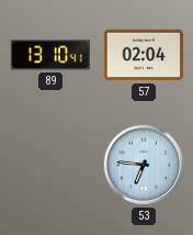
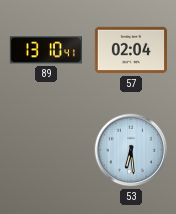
53: 6:46 -> 6:29
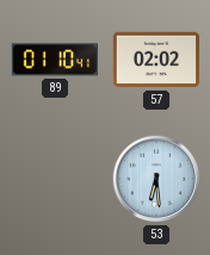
89: 13:10 -> 01:10
57: 02:04 -> 02:02
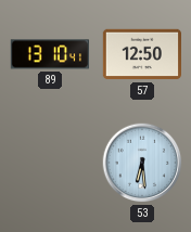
89: 01:10 -> 13:10
57: 02:02 -> 12:50
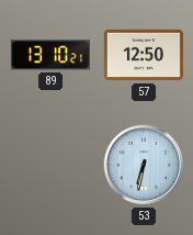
89: 13:10:41 -> 13:10:21
53: 6:29 -> 6:32
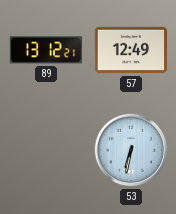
89: 13:10 -> 13:12
57: 12:50 -> 12:49
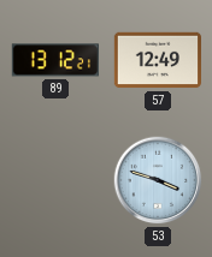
53: 6:32 -> 3:48
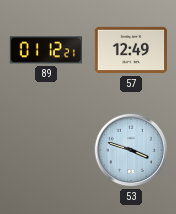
89: 13:12 -> 01:12
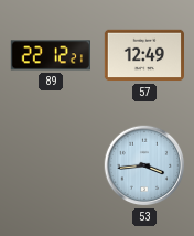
89: 01:12 -> 22:12
53: 3:48 -> 3:44
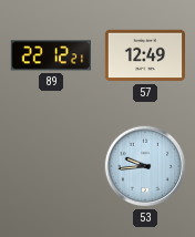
53: 3:44 -> 9:44
